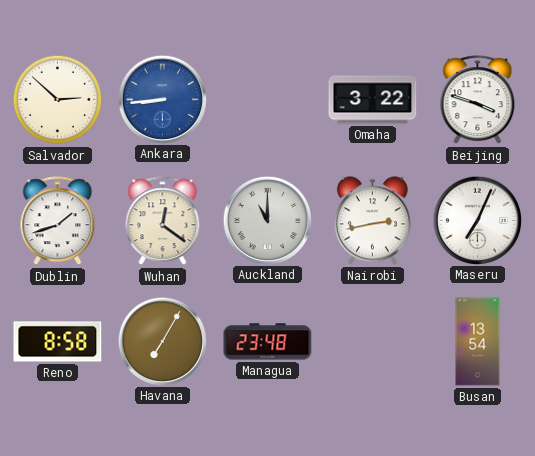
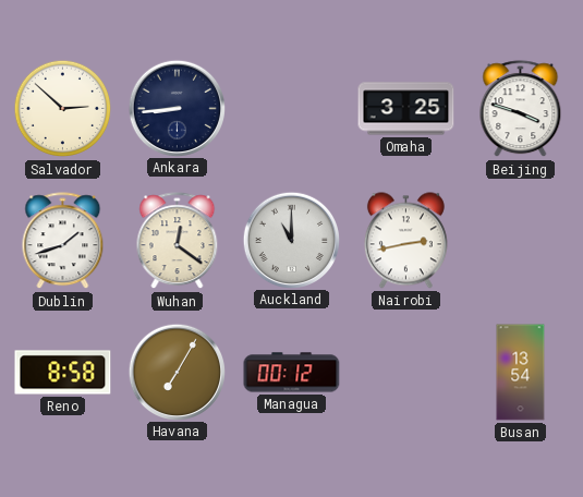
Ankara dial: blue -> navy
Omaha: 3:22 -> 3:25
Maseru: 7:04 -> none
Managua: 23:48 -> 00:12
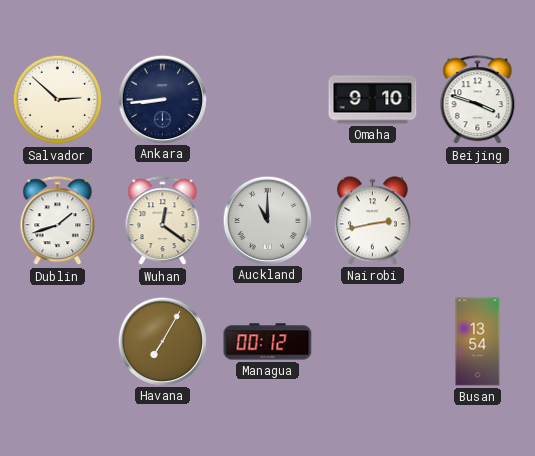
Omaha: 3:25 -> 9:10
Reno: 8:58 -> none
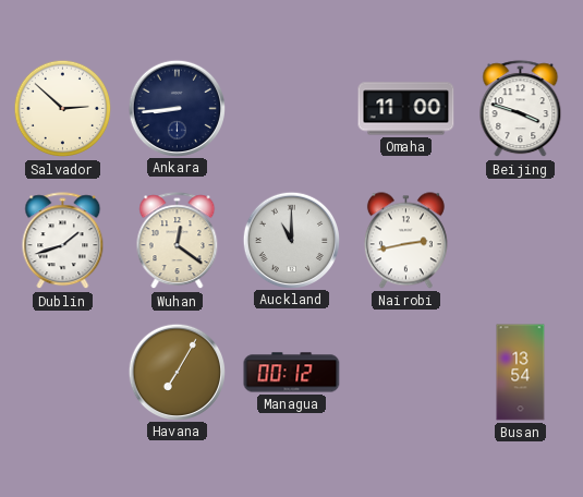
Omaha: 9:10 -> 11:00
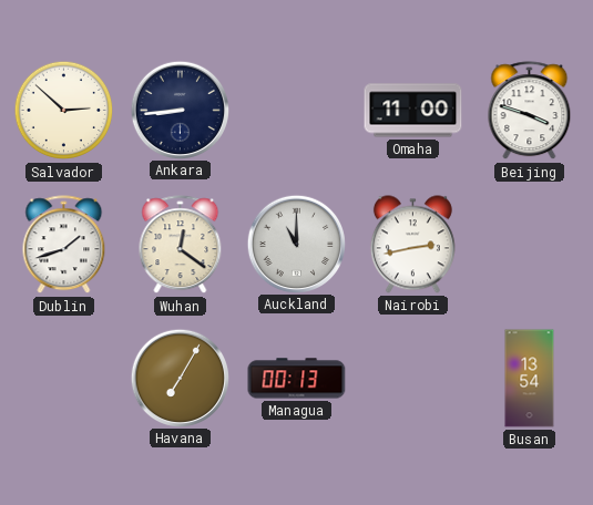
Managua: 00:12 -> 00:13
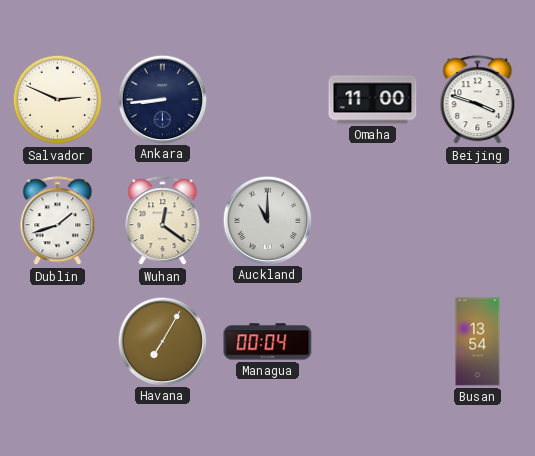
Salvador: 2:52 -> 2:49
Nairobi: 2:43 -> none
Managua: 00:13 -> 00:04
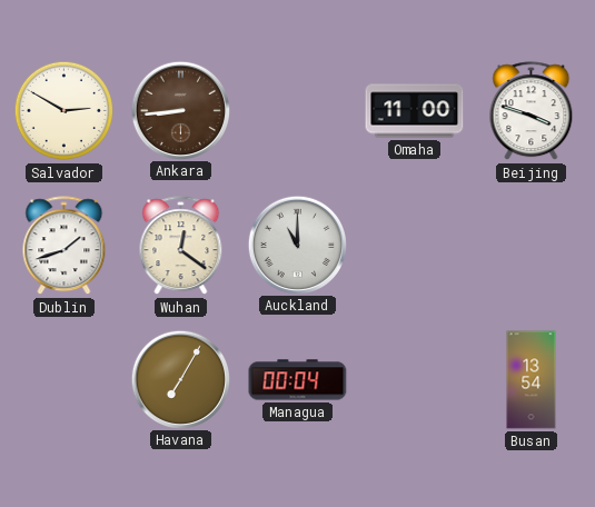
Salvador: 2:49 -> 2:50
Ankara dial: navy -> brown
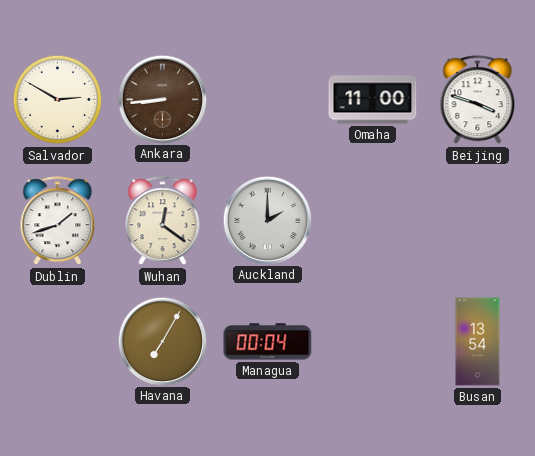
Auckland: 11:00 -> 2:00
